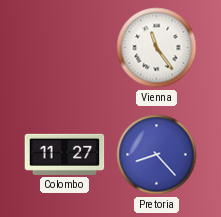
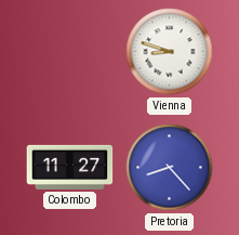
Vienna: 11:24 -> 8:48
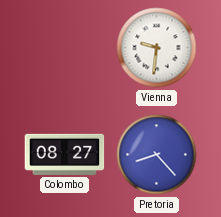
Vienna: 8:48 -> 9:31
Colombo: 11:27 -> 08:27
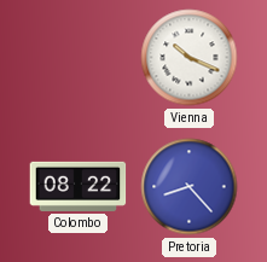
Vienna: 9:31 -> 10:19
Colombo: 08:27 -> 08:22
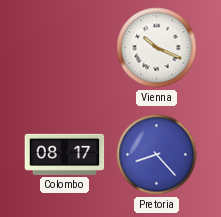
Colombo: 08:22 -> 08:17
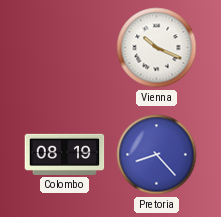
Colombo: 08:17 -> 08:19
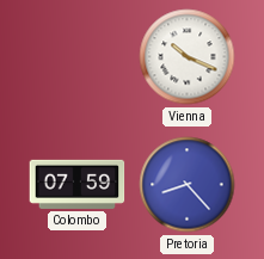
Colombo: 08:19 -> 07:59
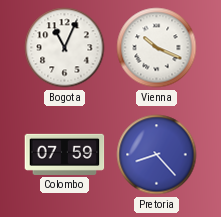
Bogota: none -> 11:04
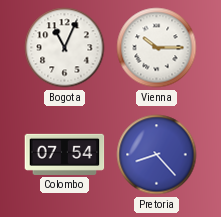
Vienna: 10:19 -> 10:15
Colombo: 07:59 -> 07:54
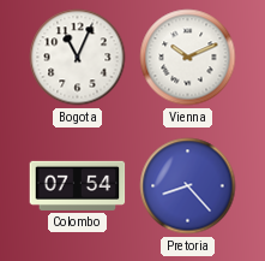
Vienna: 10:15 -> 10:11
